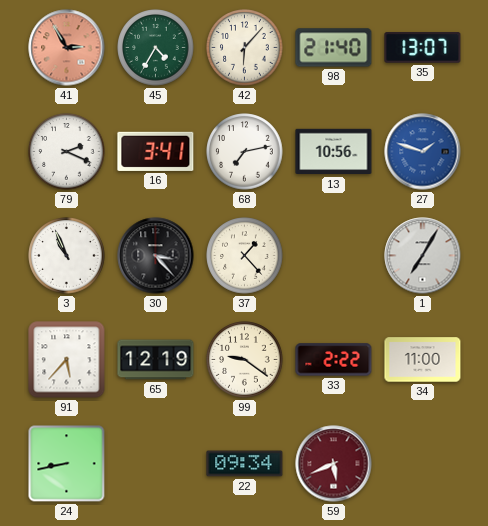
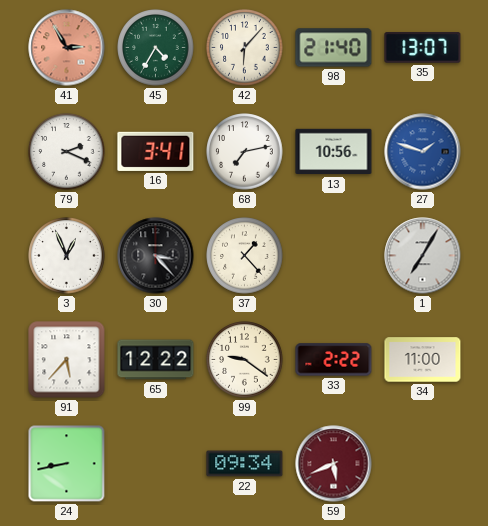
3: 10:56 -> 12:56
65: 12:19 -> 12:22
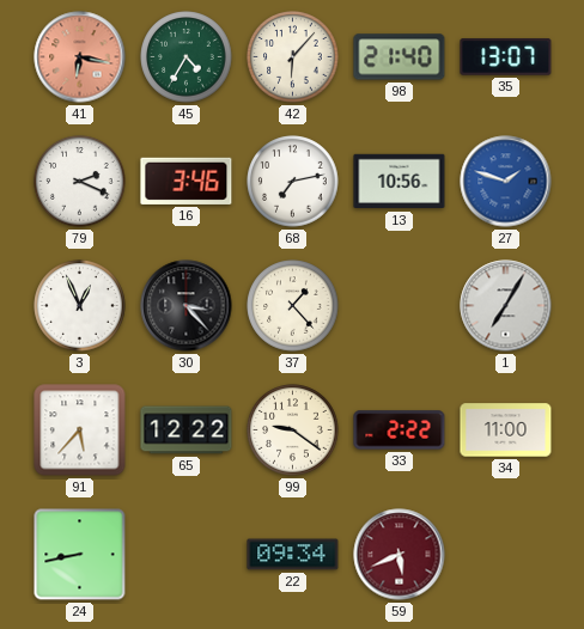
41: 2:55 -> 6:17
16: 3:41 -> 3:46
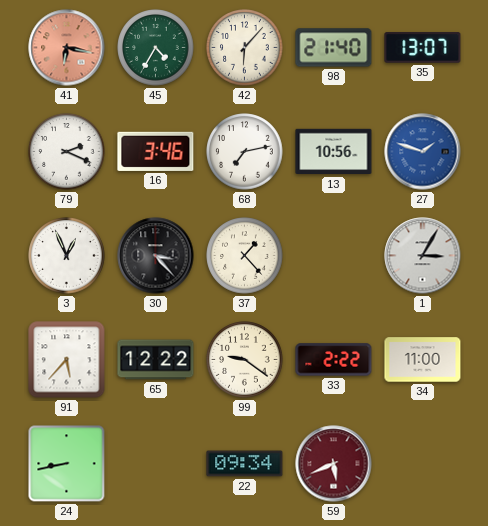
1: 7:05 -> 3:05
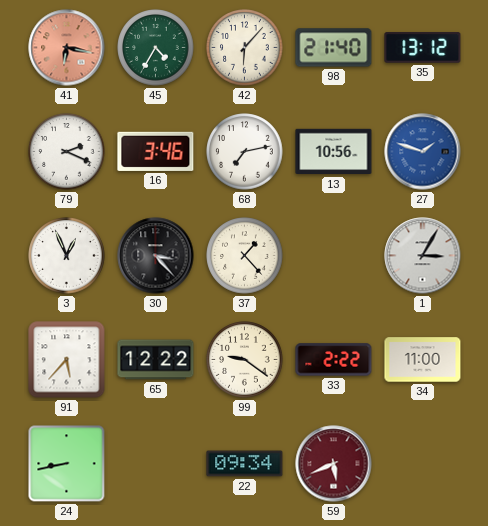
35: 13:07 -> 13:12
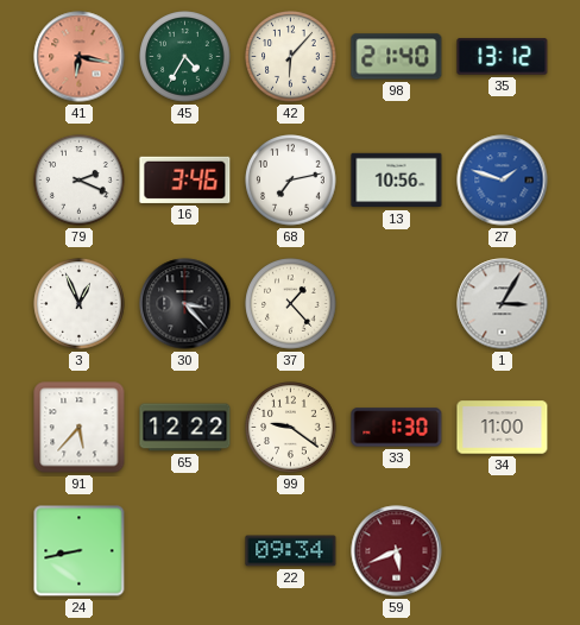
33: 2:22 -> 1:30
